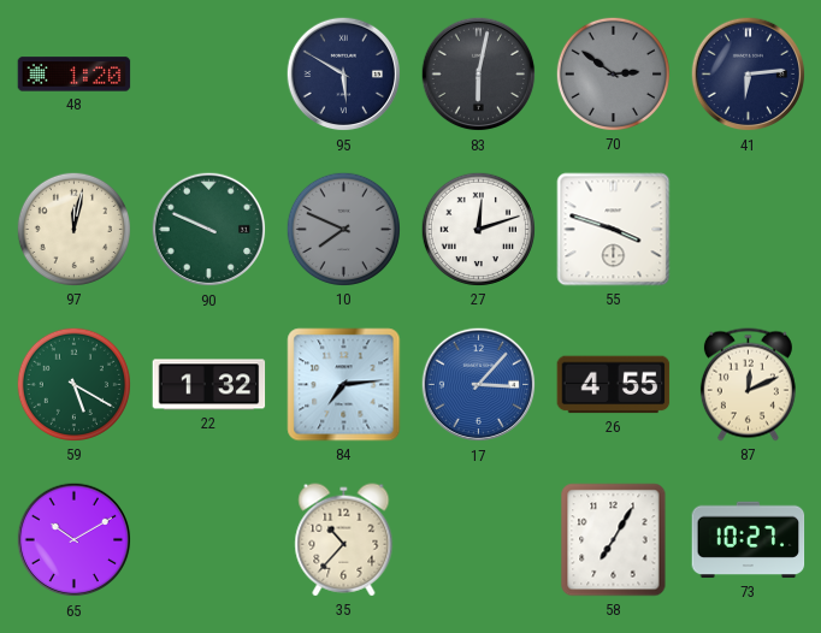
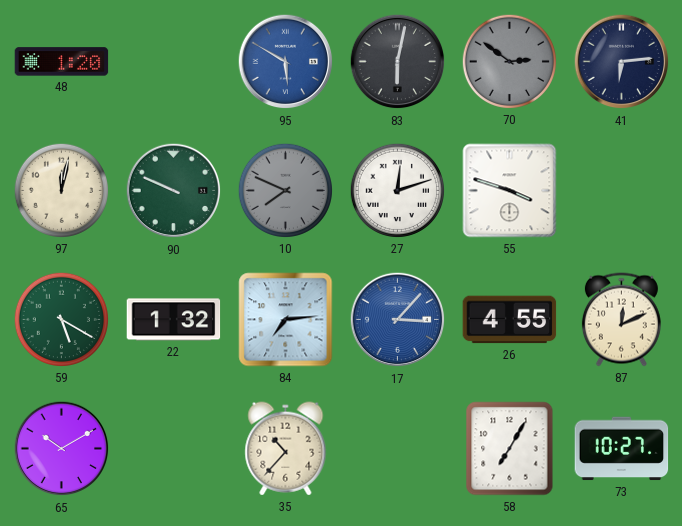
95 dial: navy -> blue
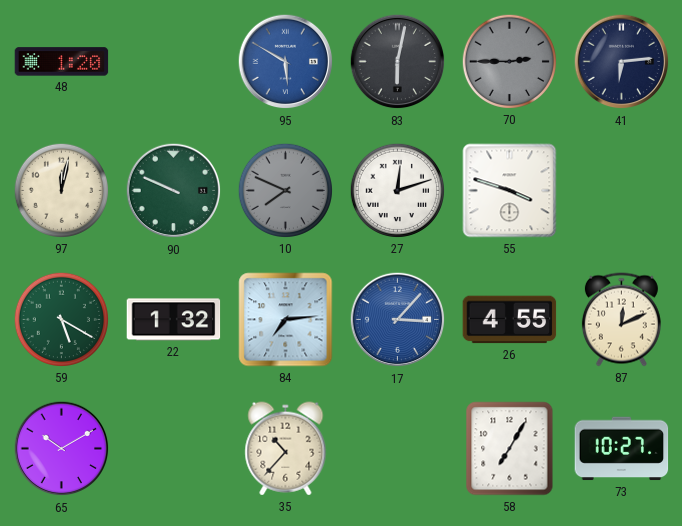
70: 2:51 -> 2:45
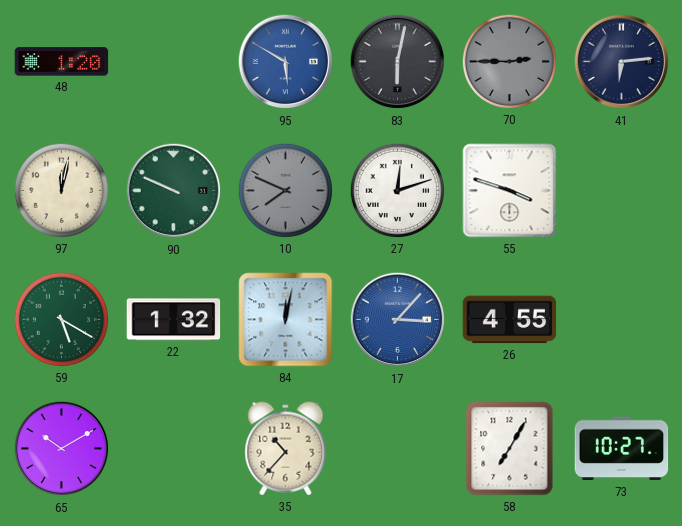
84: 7:14 -> 12:02
87: 12:11 -> none
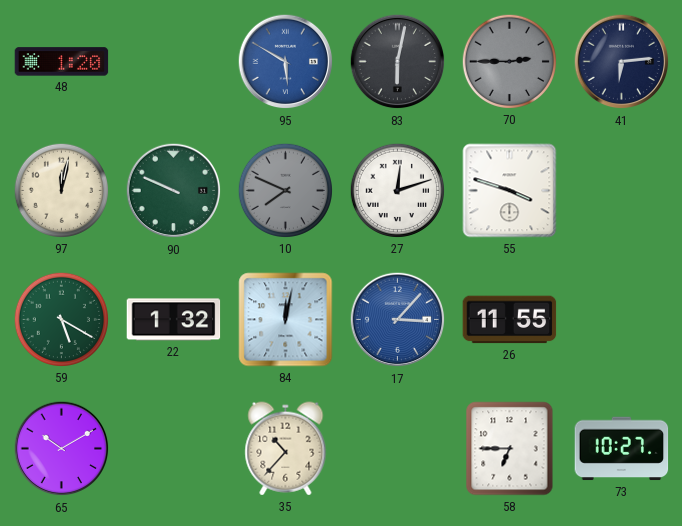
26: 4:55 -> 11:55
58: 7:05 -> 6:45
